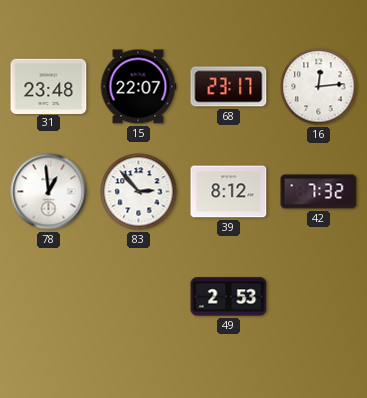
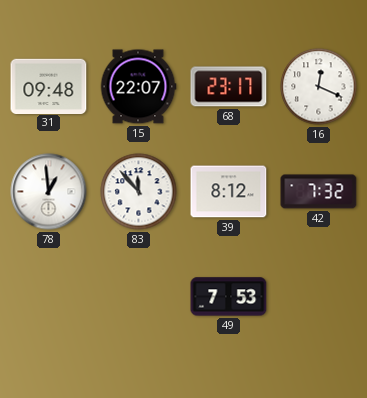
31: 23:48 -> 09:48
16: 12:14 -> 12:19
83: 2:53 -> 11:53
49: 2:53 -> 7:53
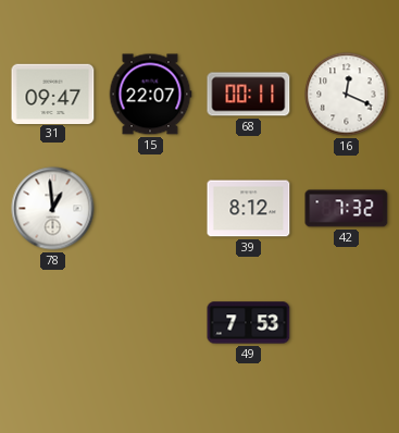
31: 09:48 -> 09:47
68: 23:17 -> 00:11
83: 11:53 -> none
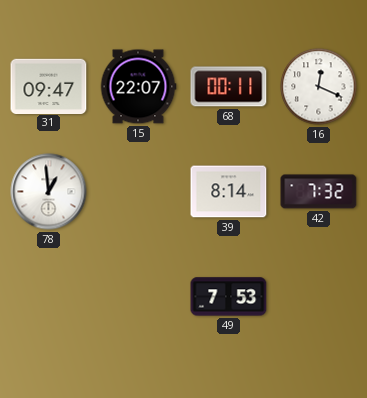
39: 8:12 -> 8:14
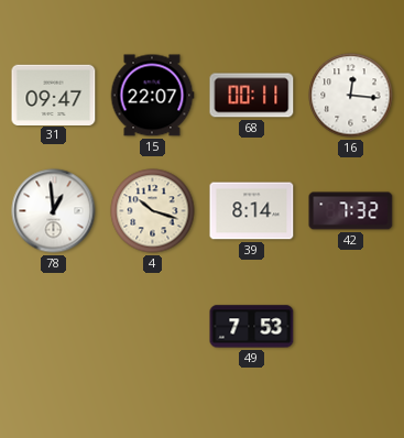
16: 12:19 -> 12:16
4: none -> 10:18
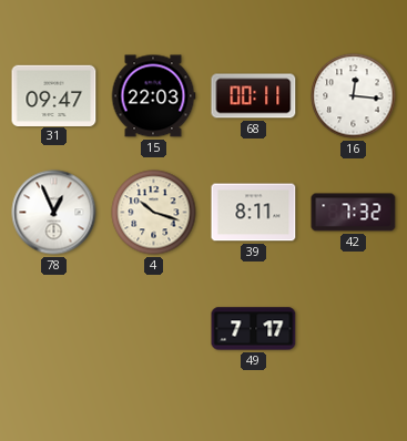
15: 22:07 -> 22:03
78: 12:59 -> 12:56
39: 8:14 -> 8:11
49: 7:53 -> 7:17
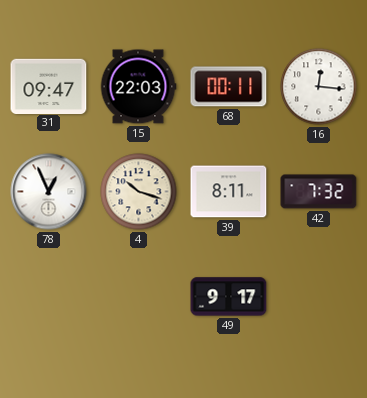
49: 7:17 -> 9:17
